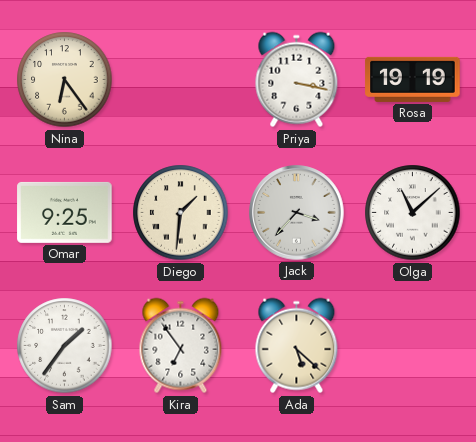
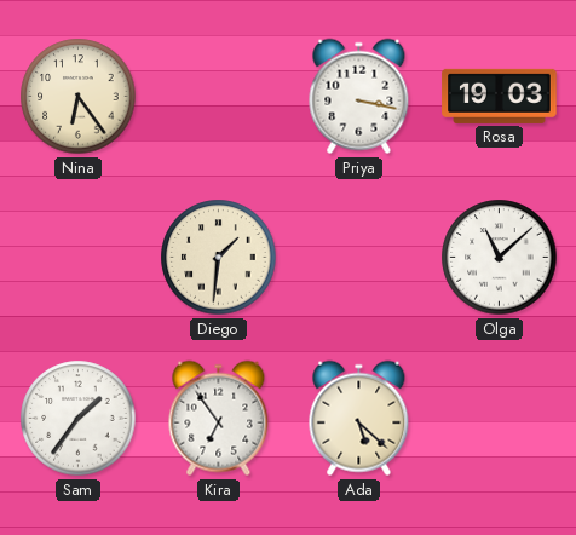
Rosa: 19:19 -> 19:03
Omar: 9:25 -> none
Jack: 3:37 -> none
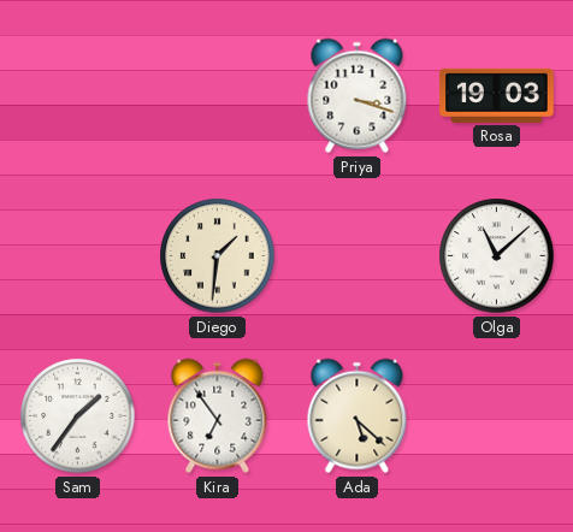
Nina: 6:24 -> none
Priya: 3:17 -> 3:18
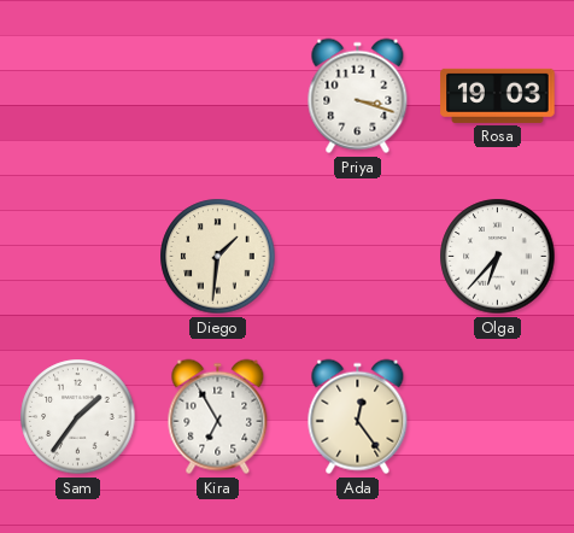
Olga: 11:08 -> 6:37
Kira: 6:54 -> 6:55
Ada: 5:22 -> 12:24
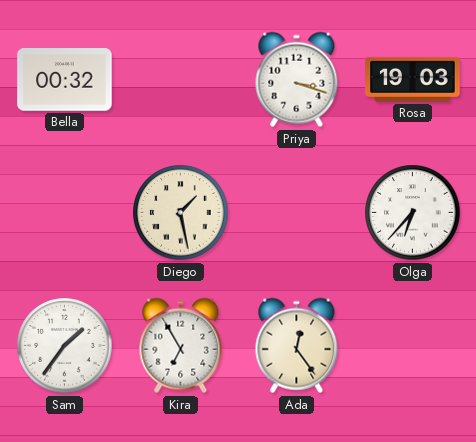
Bella: none -> 00:32
Diego: 1:31 -> 1:28
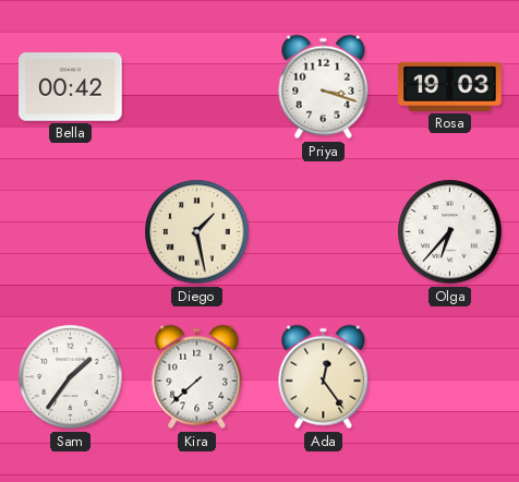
Bella: 00:32 -> 00:42
Kira: 6:55 -> 7:38
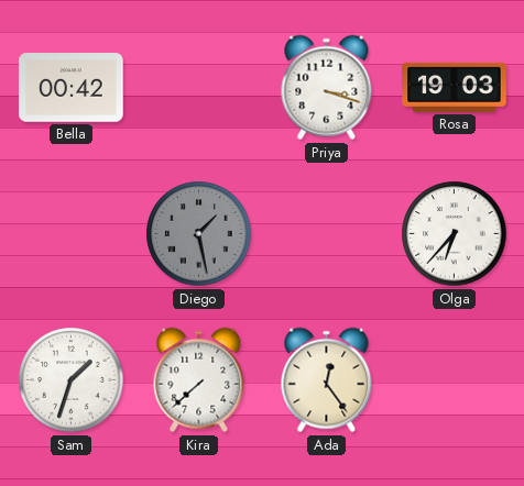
Diego dial: cream -> grey
Sam: 1:36 -> 1:33
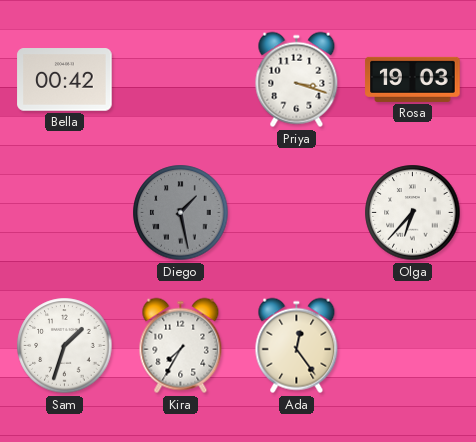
Kira: 7:38 -> 7:35
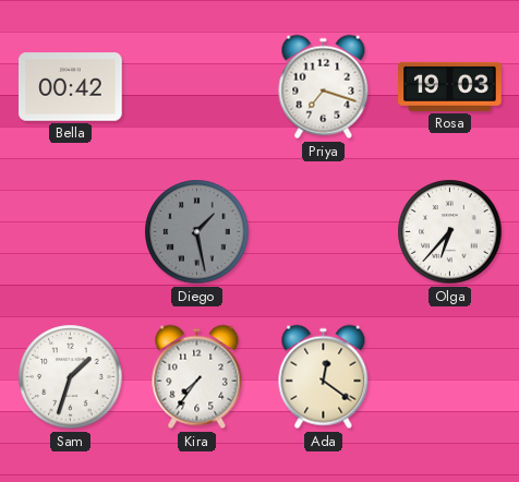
Priya: 3:18 -> 7:18
Kira: 7:35 -> 7:36
Ada: 12:24 -> 12:21
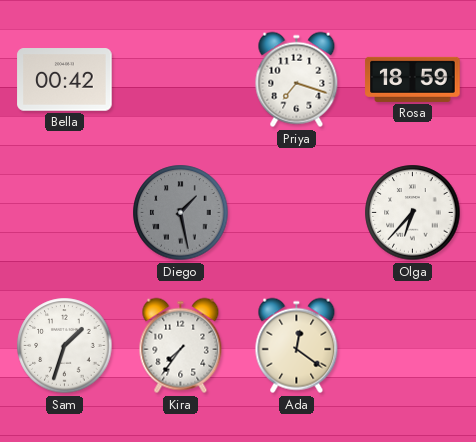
Rosa: 19:03 -> 18:59
